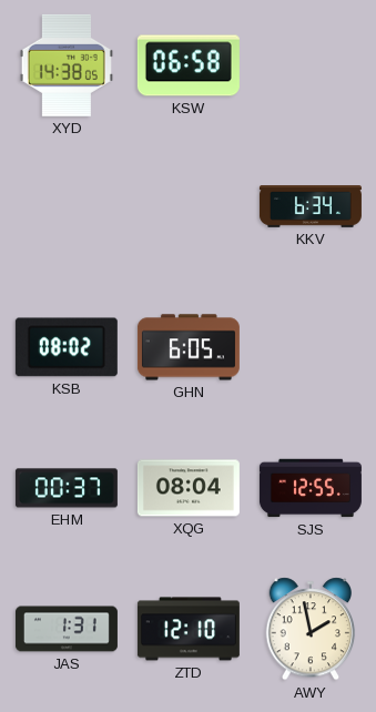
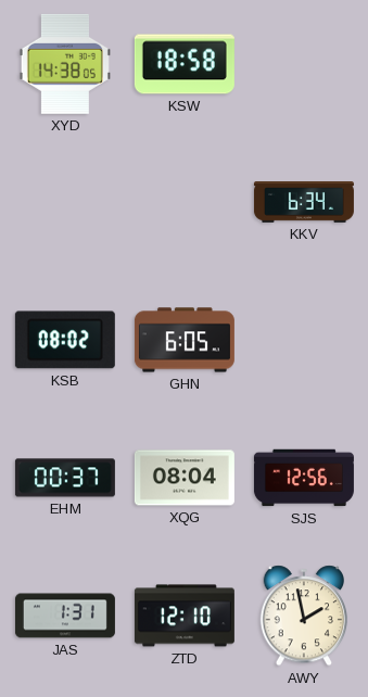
KSW: 06:58 -> 18:58
SJS: 12:55 -> 12:56
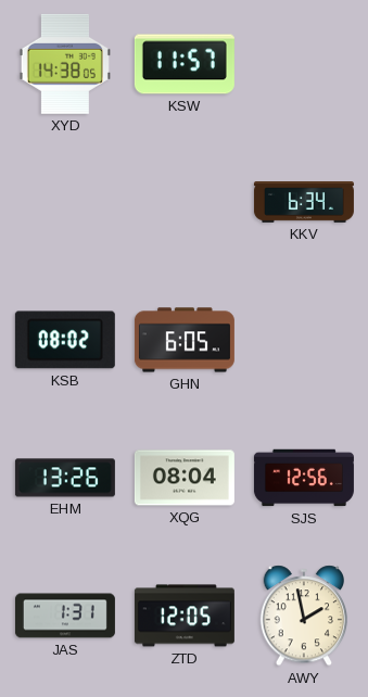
KSW: 18:58 -> 11:57
EHM: 00:37 -> 13:26
ZTD: 12:10 -> 12:05
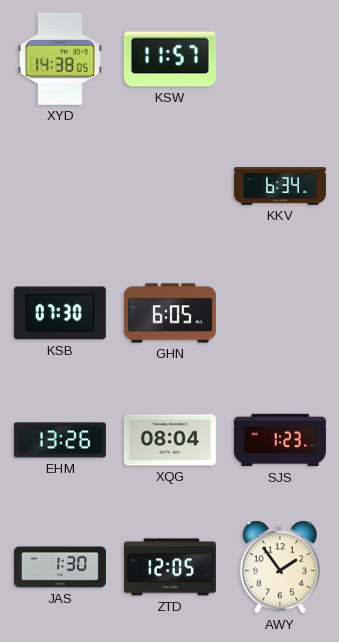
KSB: 08:02 -> 07:30
SJS: 12:56 -> 1:23
JAS: 1:31 -> 1:30
AWY: 1:58 -> 1:54
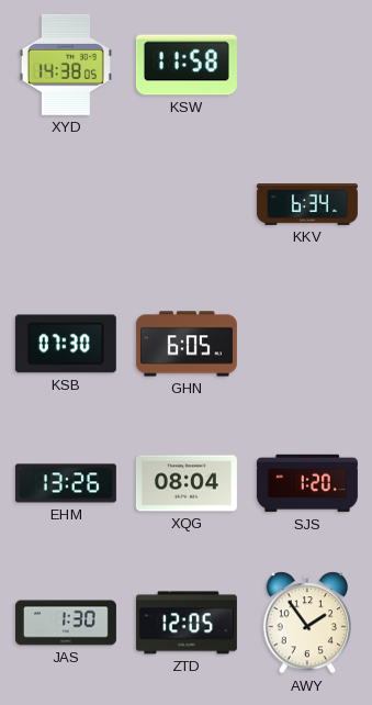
KSW: 11:57 -> 11:58
SJS: 1:23 -> 1:20
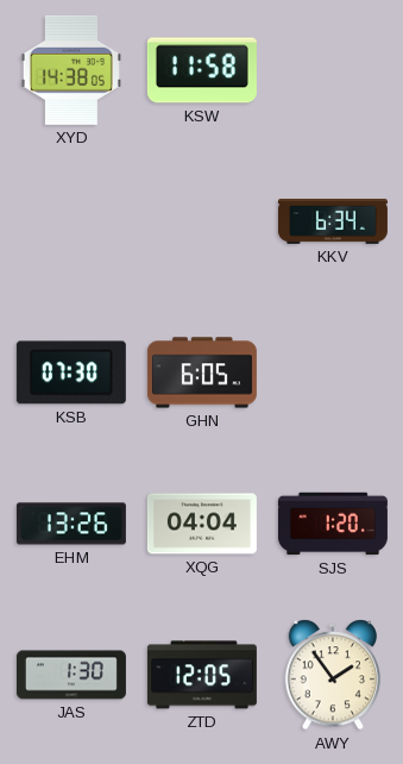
XQG: 08:04 -> 04:04
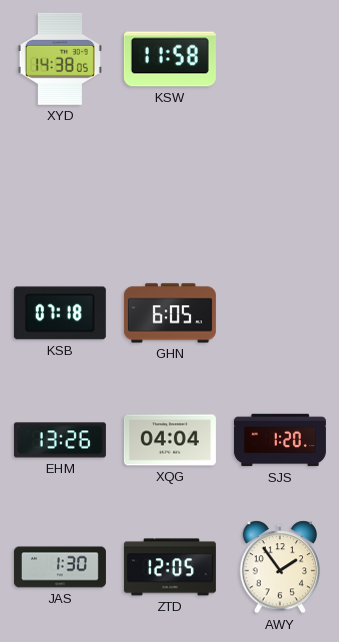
KKV: 6:34 -> none
KSB: 07:30 -> 07:18
